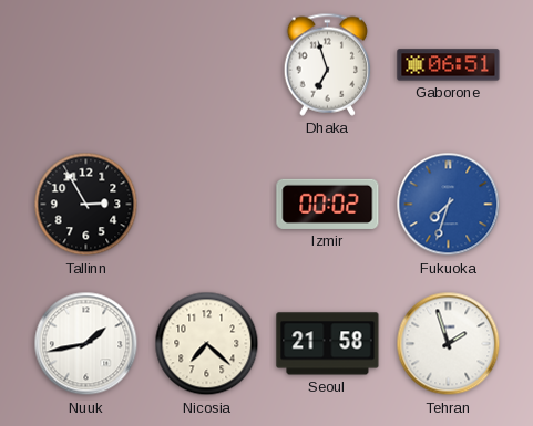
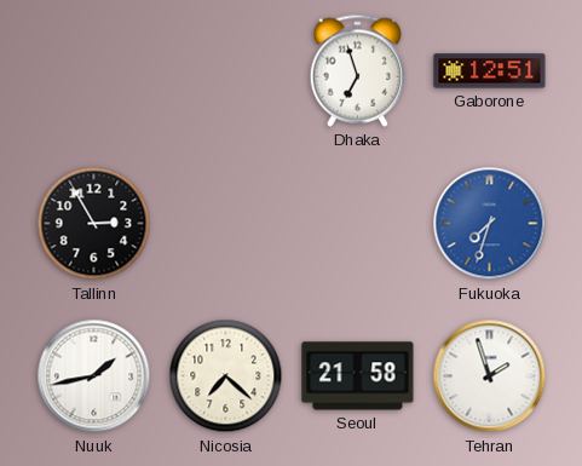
Gaborone: 06:51 -> 12:51
Izmir: 00:02 -> none
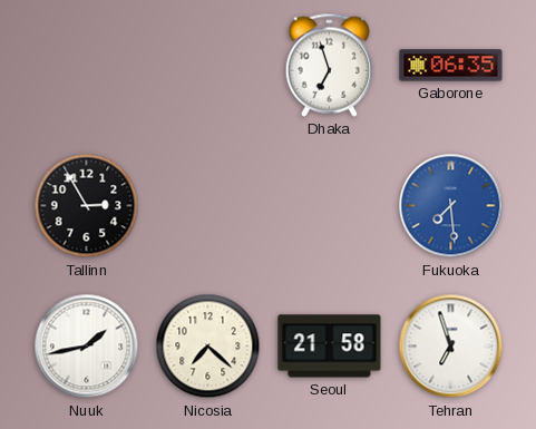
Gaborone: 12:51 -> 06:35
Fukuoka: 7:33 -> 7:29
Tehran: 1:57 -> 6:57
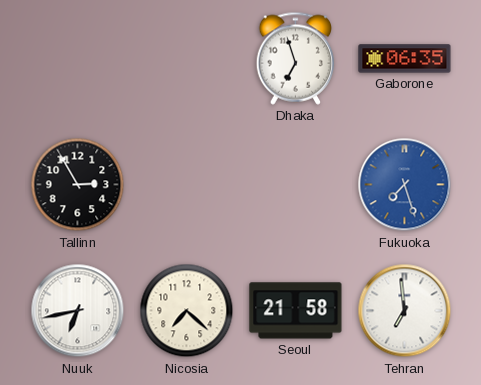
Fukuoka: 7:29 -> 7:27
Nuuk: 1:43 -> 6:43
Tehran: 6:57 -> 6:59
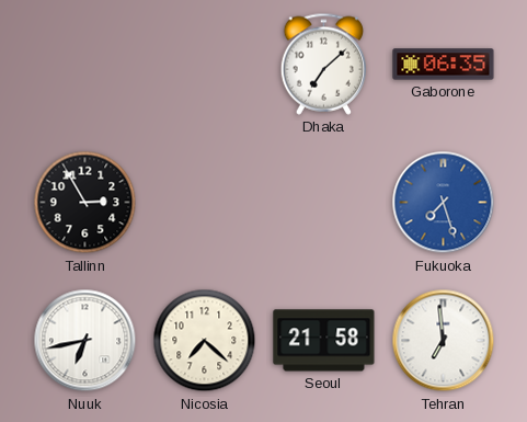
Dhaka: 6:57 -> 7:08
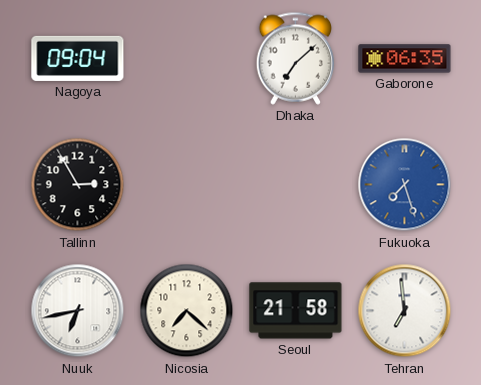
Nagoya: none -> 09:04
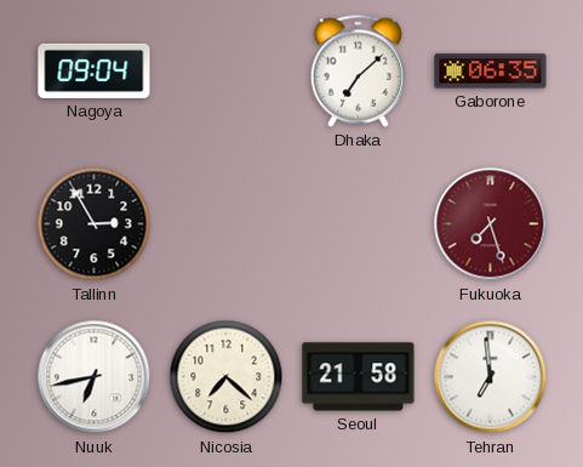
Fukuoka dial: blue -> burgundy
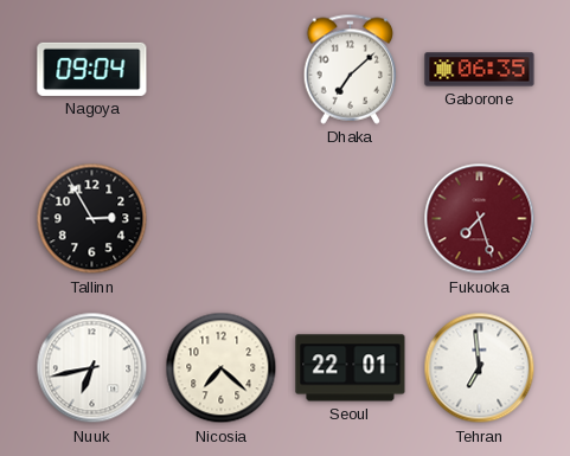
Seoul: 21:58 -> 22:01
